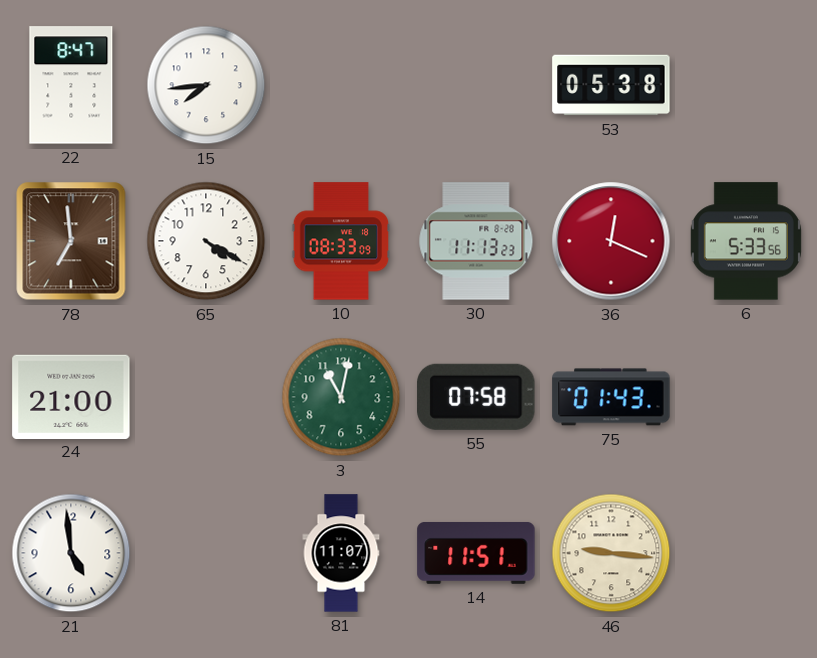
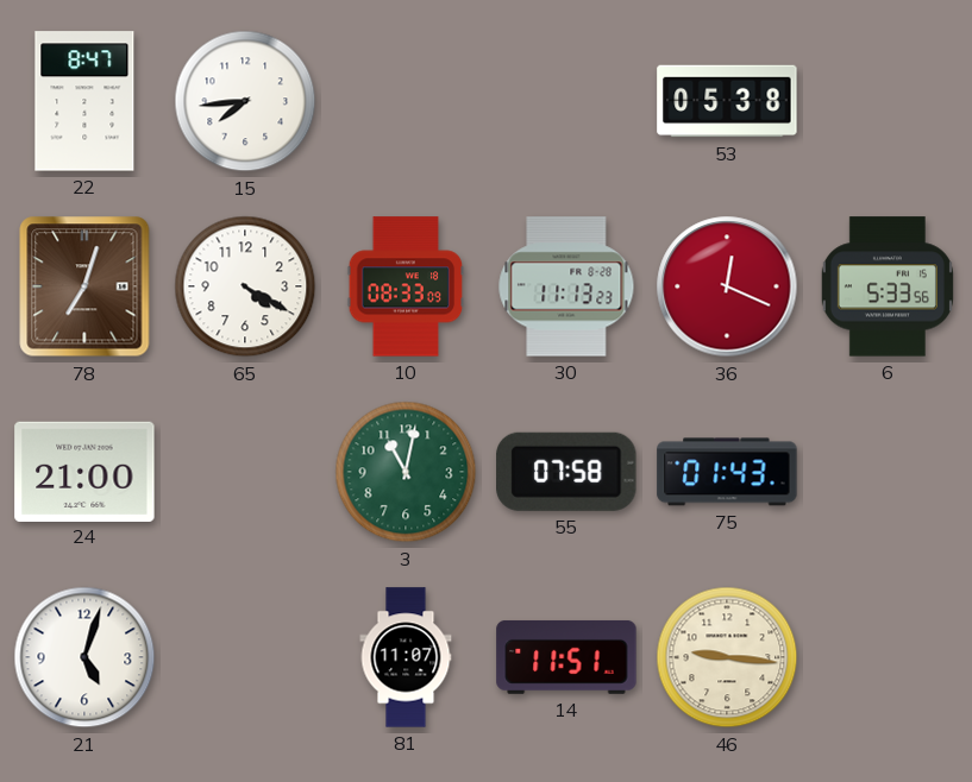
78: 6:59 -> 7:03
21: 4:59 -> 5:03
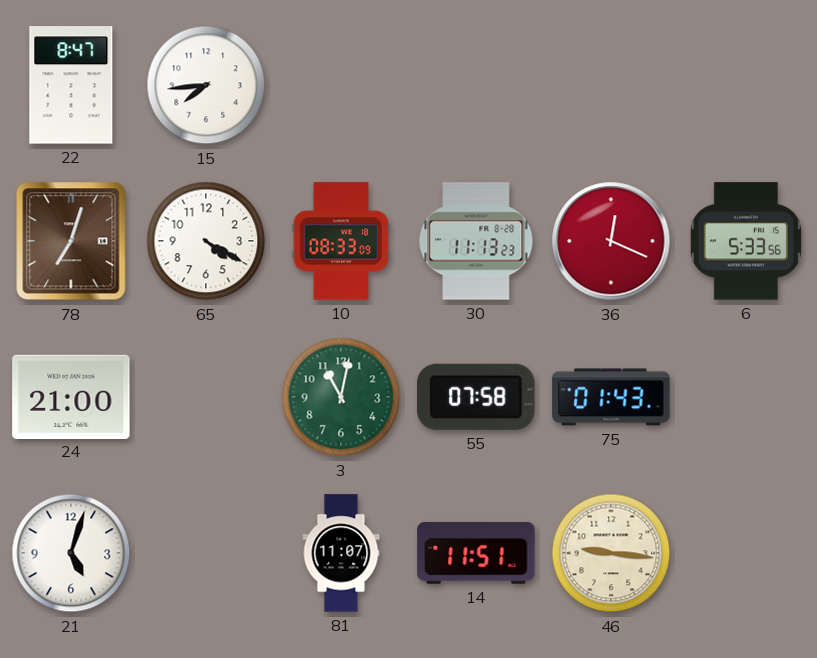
53: 05:38 -> none
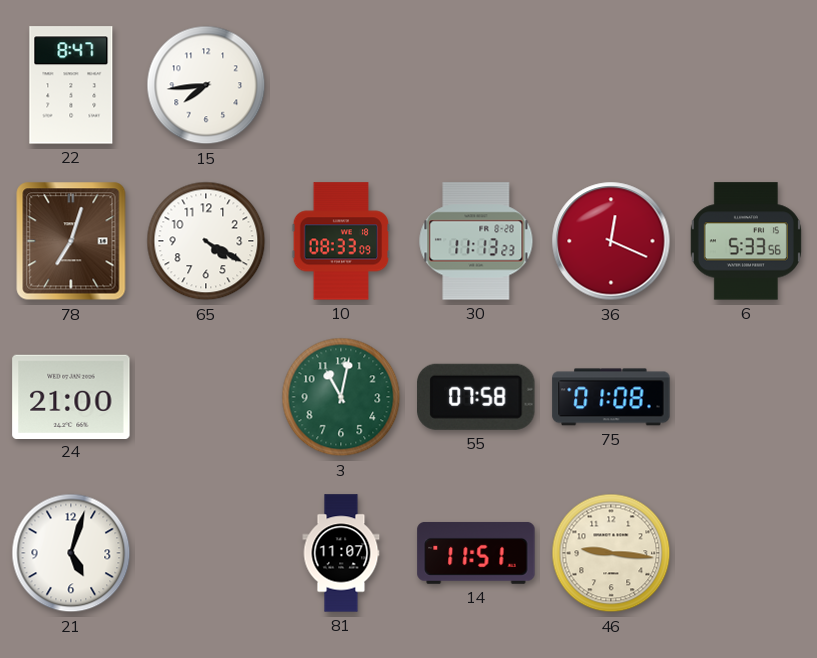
75: 01:43 -> 01:08
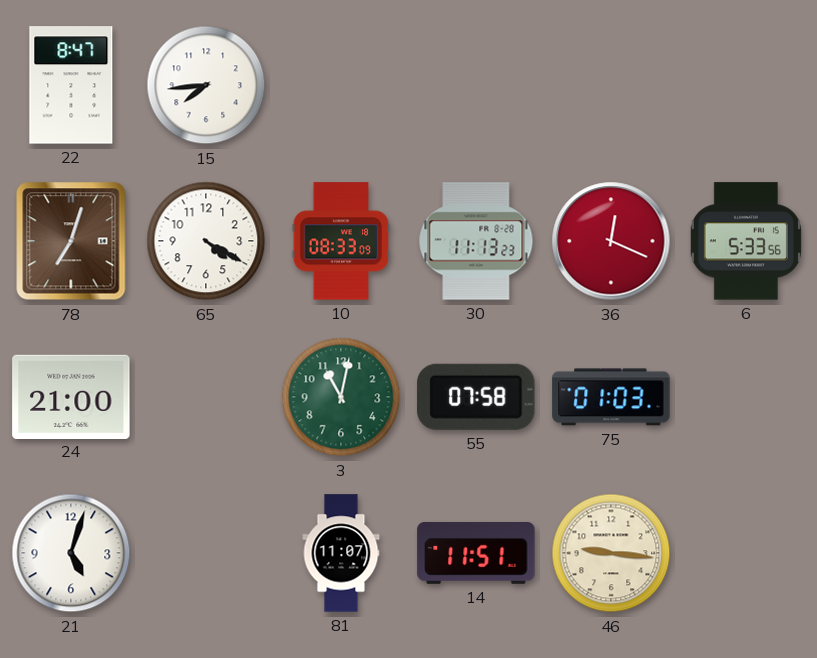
75: 01:08 -> 01:03
